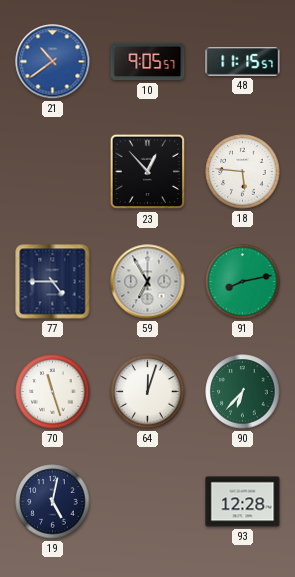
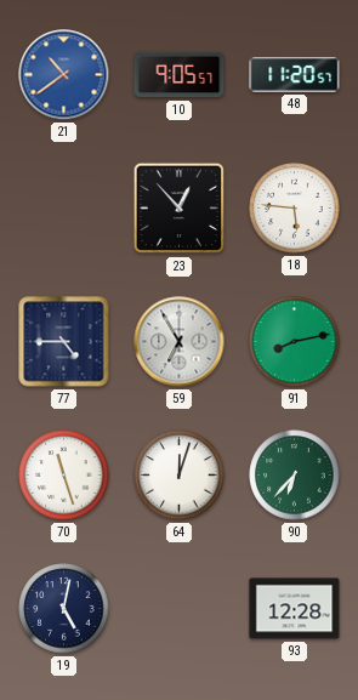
48: 11:15 -> 11:20
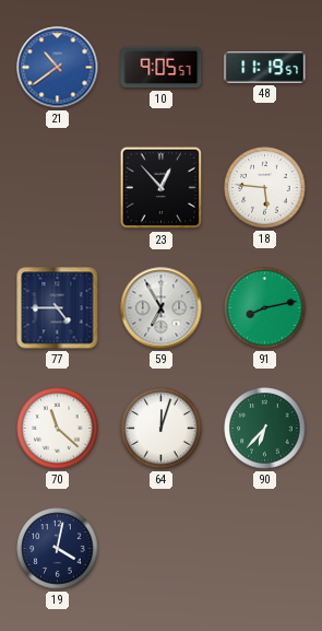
48: 11:20 -> 11:19
70: 11:27 -> 11:22
19: 5:02 -> 4:02
93: 12:28 -> none
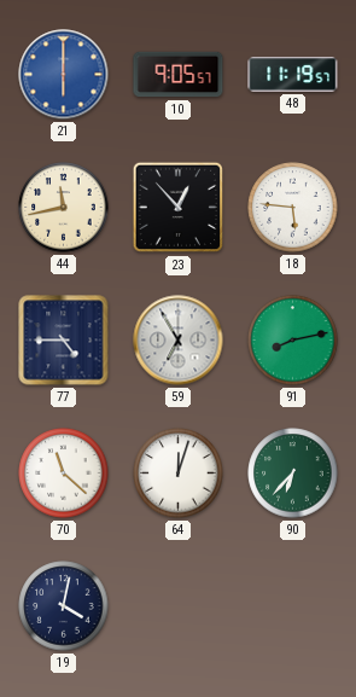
21: 10:39 -> 6:00
44: none -> 11:43
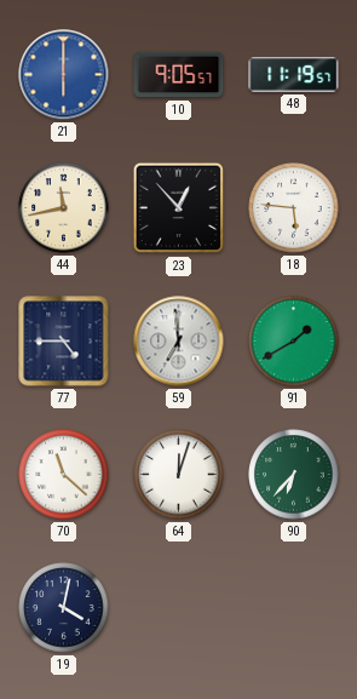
59: 6:55 -> 6:59
91: 8:13 -> 1:40
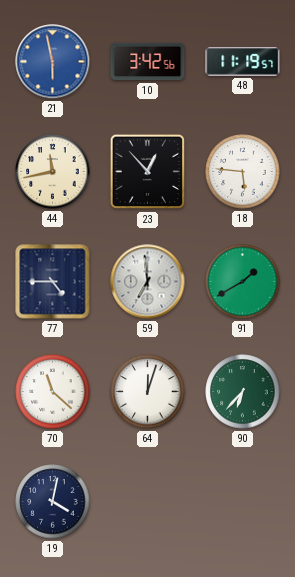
21: 6:00 -> 5:58
10: 9:05 -> 3:42
